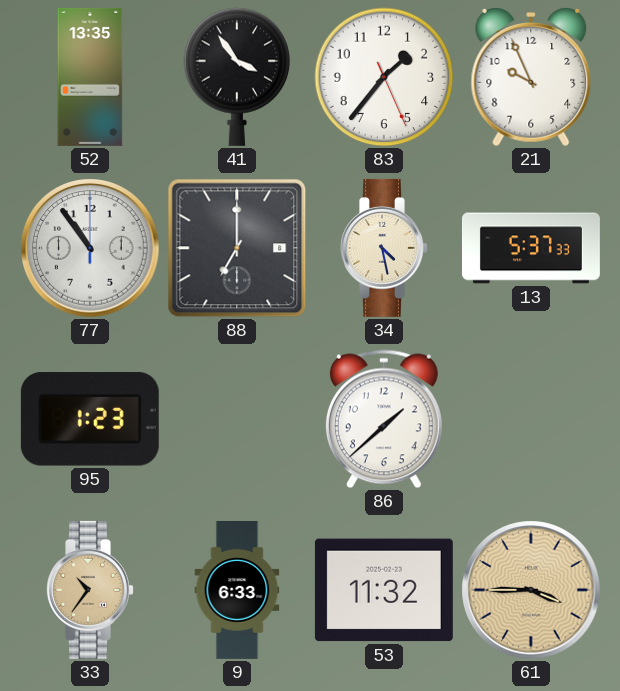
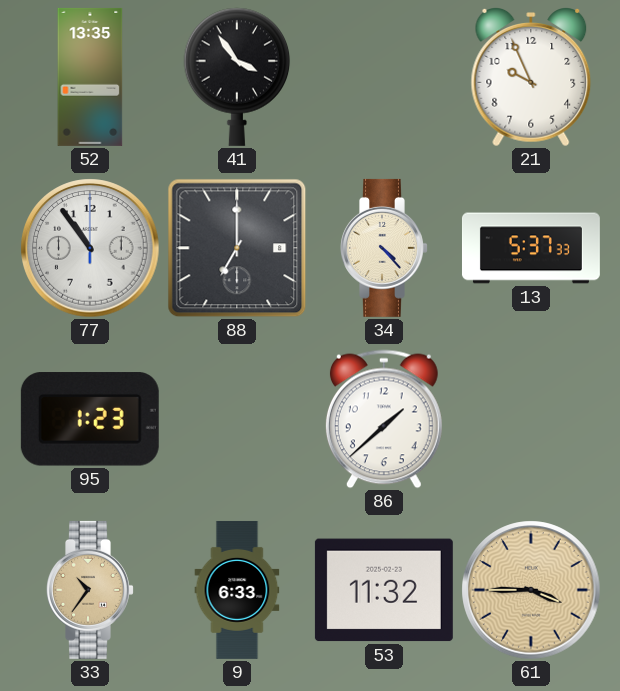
83: 1:36 -> none
34: 4:28 -> 4:23
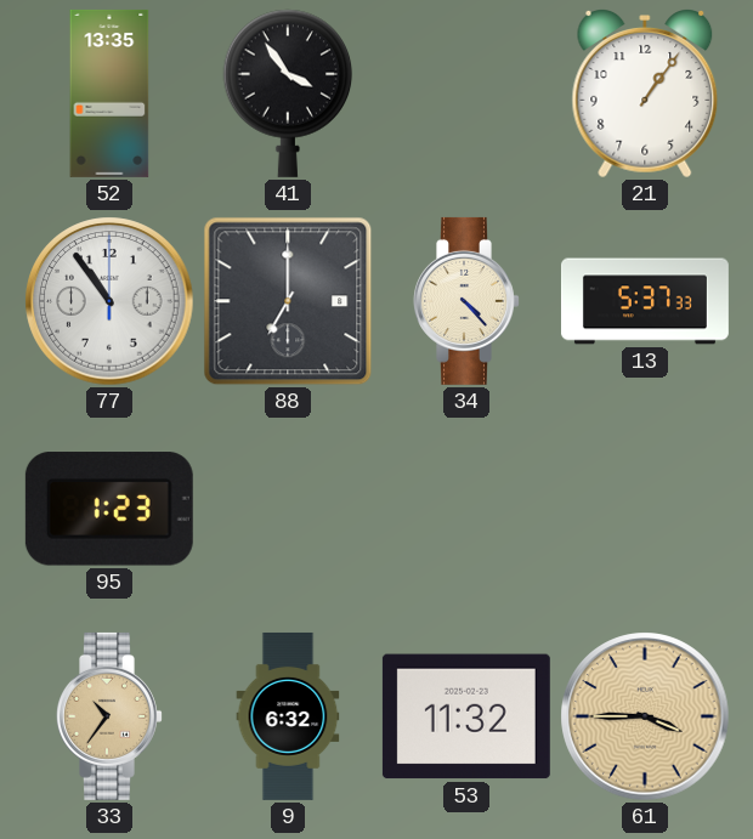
21: 9:56 -> 1:06
86: 1:38 -> none
9: 6:33 -> 6:32
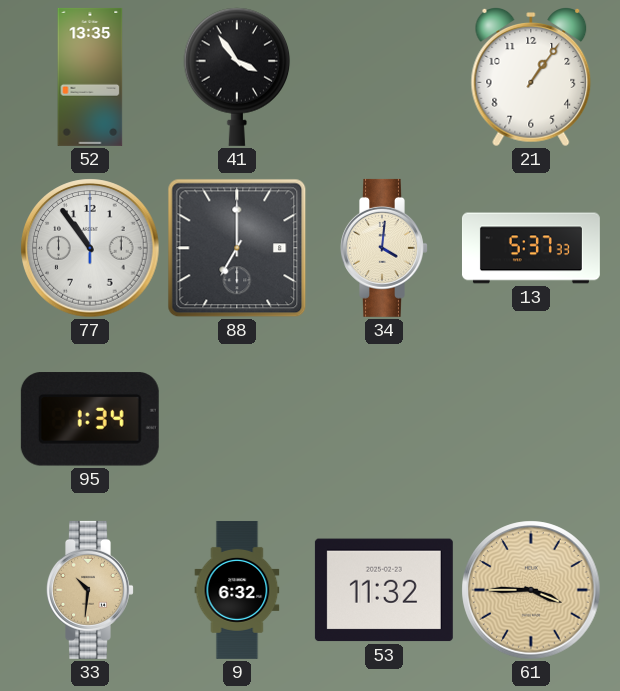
34: 4:23 -> 4:01
95: 1:23 -> 1:34
33: 10:36 -> 10:31
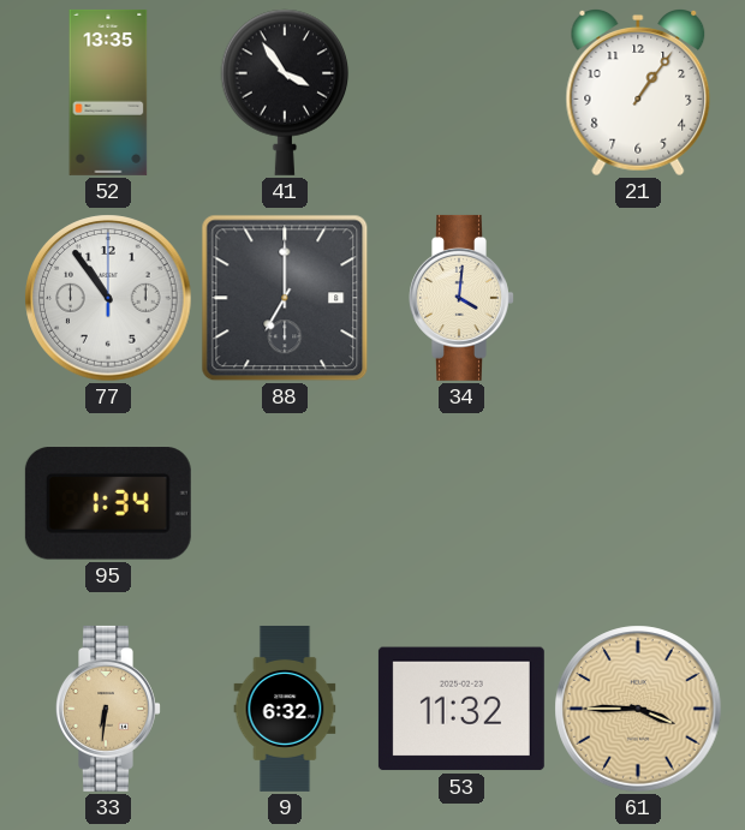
13: 5:37 -> none
33: 10:31 -> 6:31
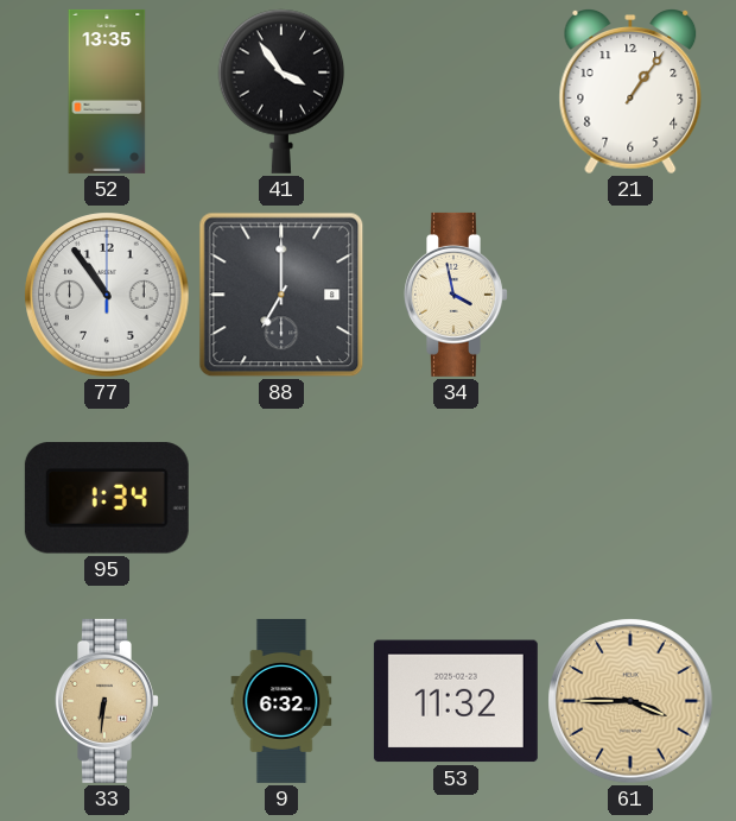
34: 4:01 -> 3:58
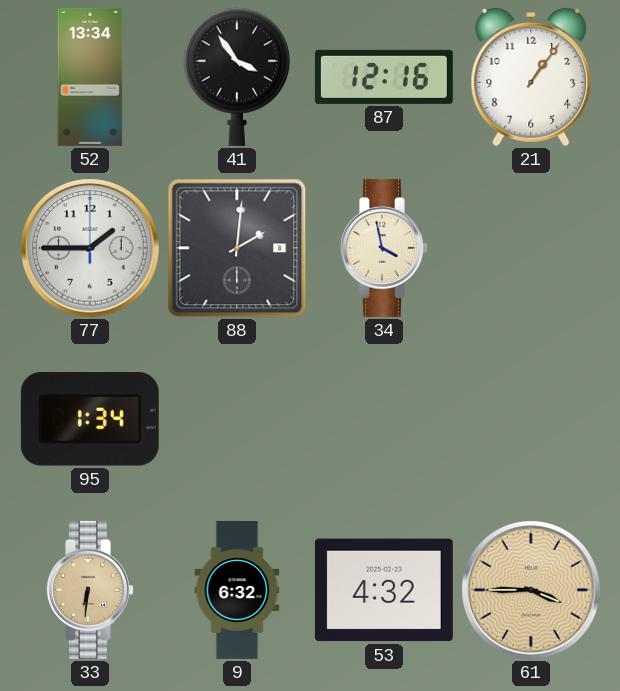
52: 13:35 -> 13:34
87: none -> 12:16
77: 10:54 -> 1:45
88: 7:00 -> 2:01
53: 11:32 -> 4:32
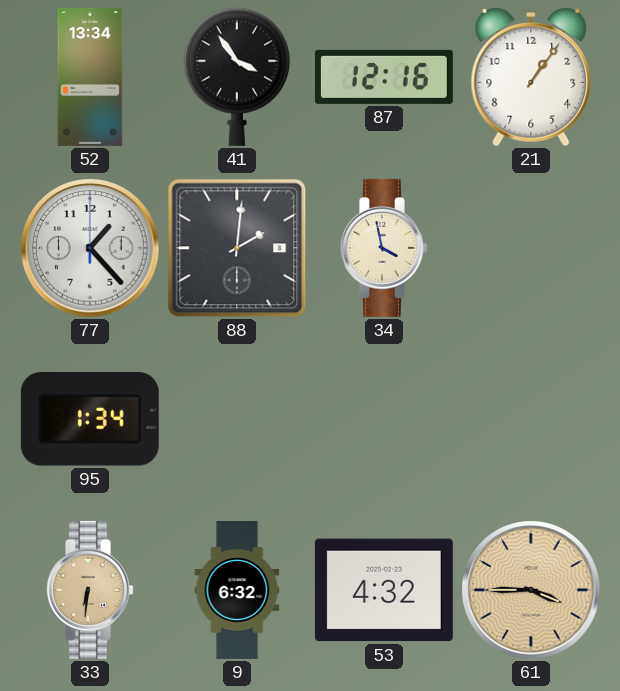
77: 1:45 -> 1:23
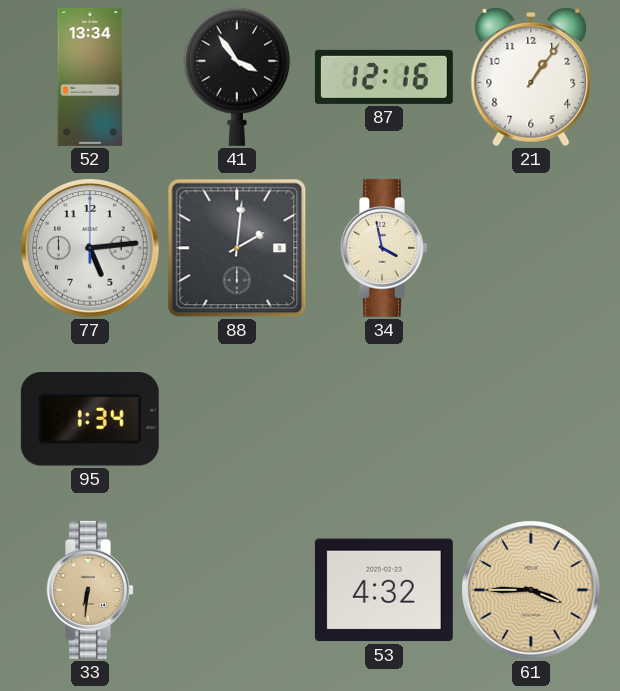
77: 1:23 -> 5:14
9: 6:32 -> none
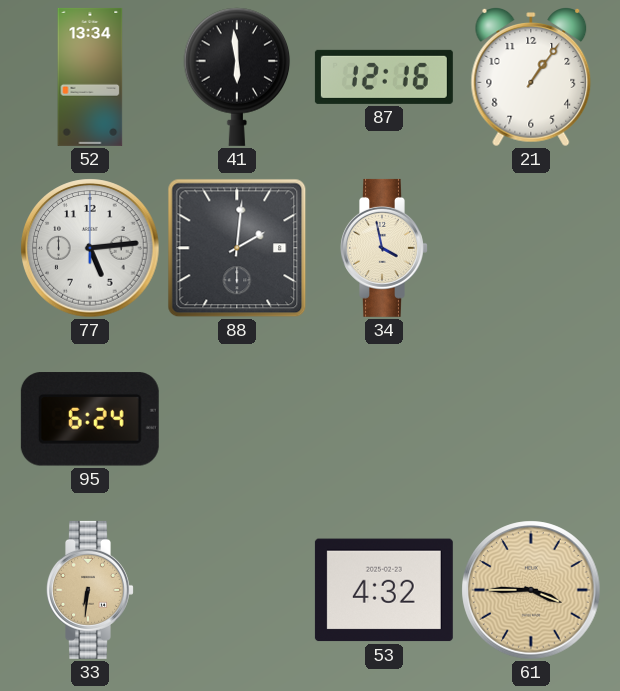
41: 3:54 -> 5:59
95: 1:34 -> 6:24
